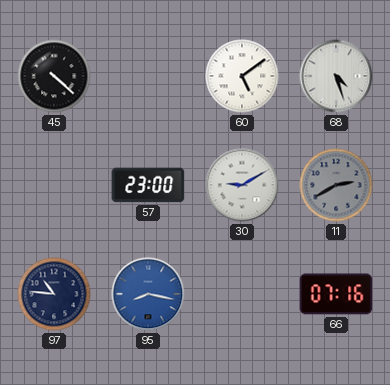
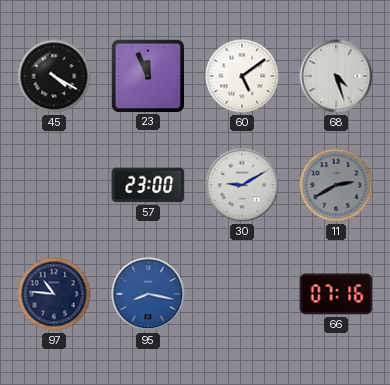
45: 4:22 -> 4:20
23: none -> 11:56
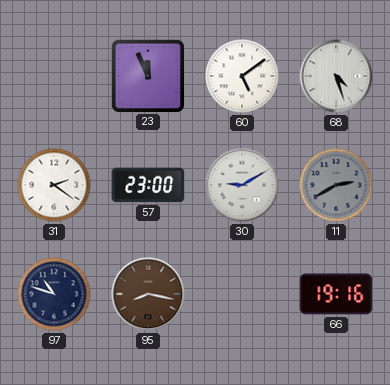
45: 4:20 -> none
31: none -> 2:21
97: 10:46 -> 10:48
95 dial: blue -> brown
66: 07:16 -> 19:16
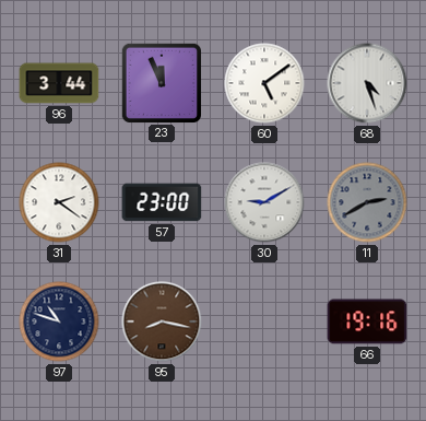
96: none -> 3:44
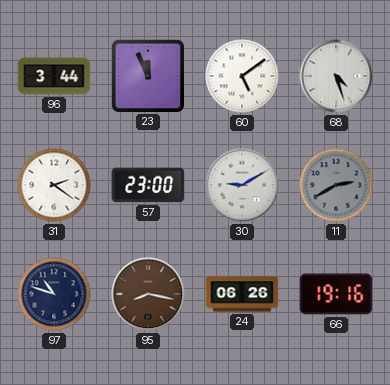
24: none -> 06:26
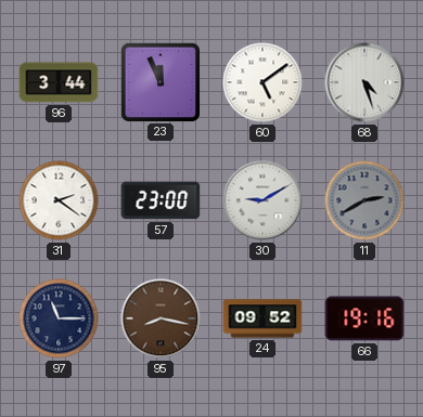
97: 10:48 -> 11:15
24: 06:26 -> 09:52
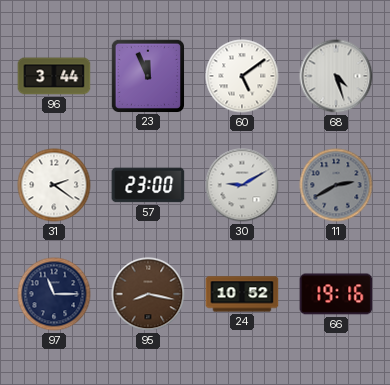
24: 09:52 -> 10:52
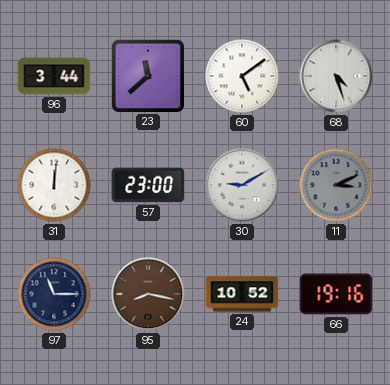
23: 11:56 -> 11:38
31: 2:21 -> 12:01
11: 2:40 -> 3:11
